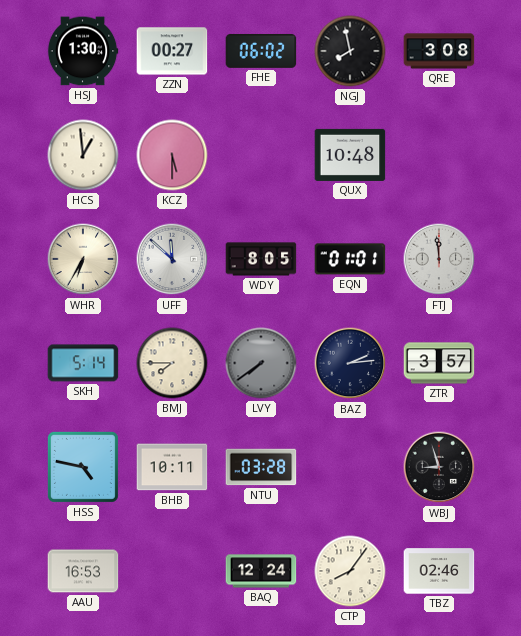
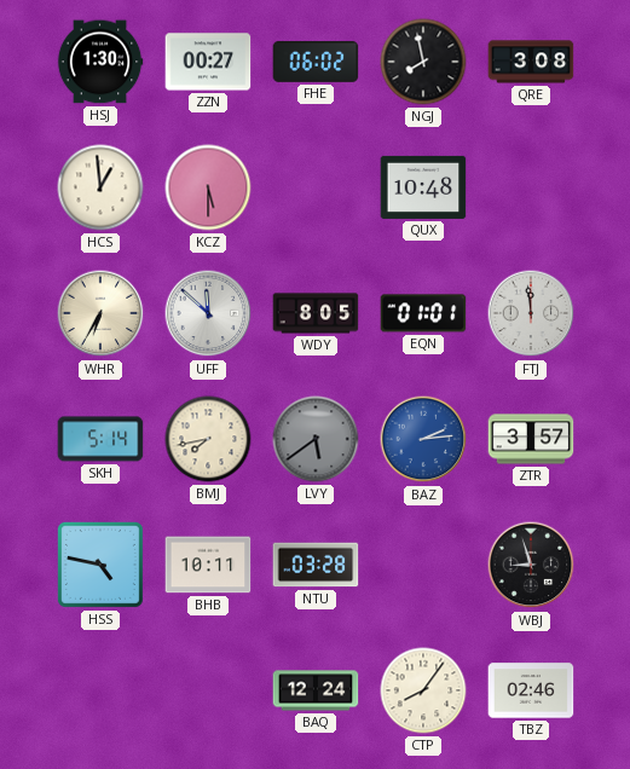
BMJ: 7:45 -> 7:43
LVY: 7:39 -> 5:39
BAZ dial: navy -> blue
AAU: 16:53 -> none
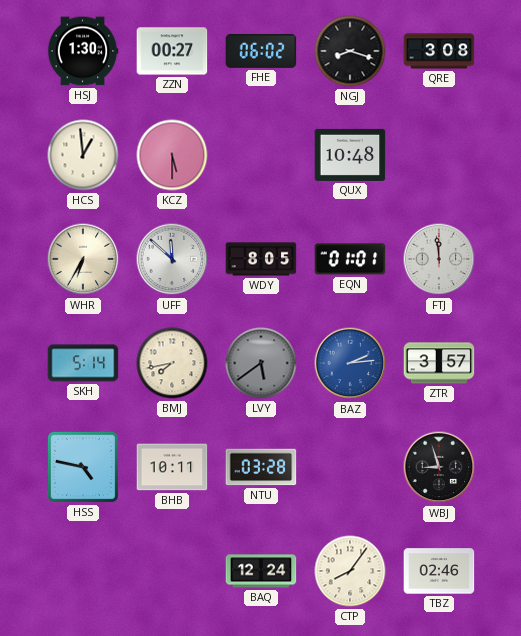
NGJ: 7:58 -> 8:18
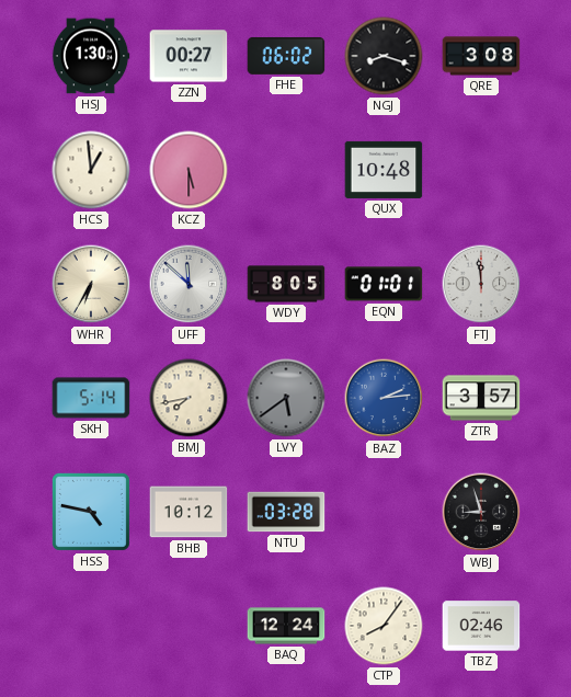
BHB: 10:11 -> 10:12
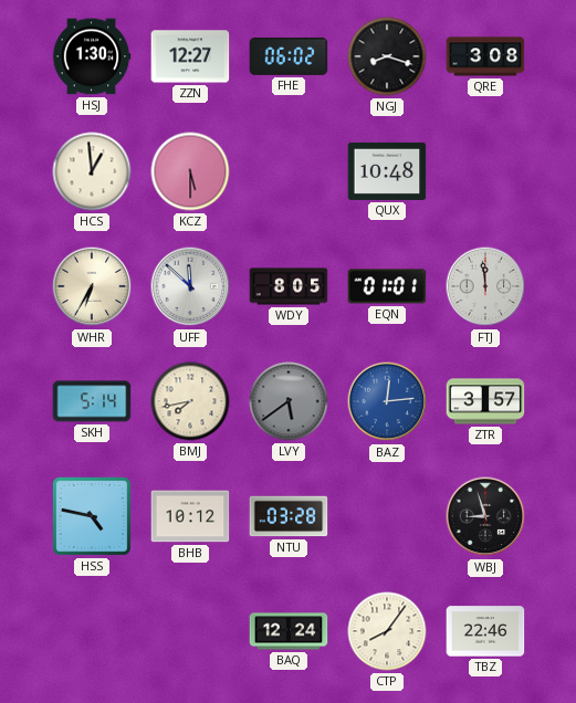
ZZN: 00:27 -> 12:27
BAZ: 2:14 -> 12:14
TBZ: 02:46 -> 22:46
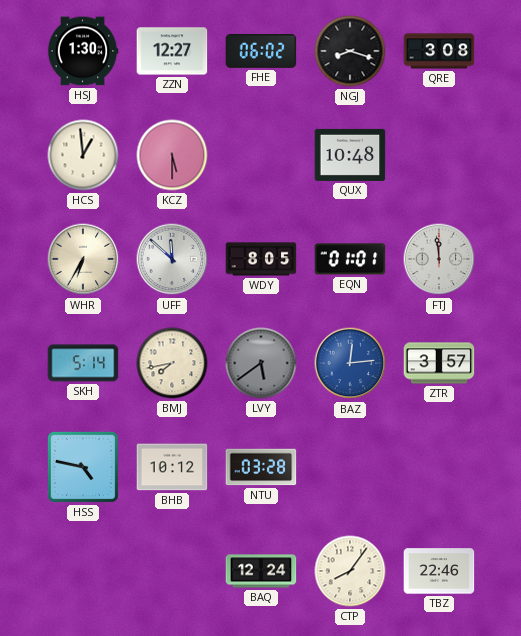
WBJ: 8:57 -> none
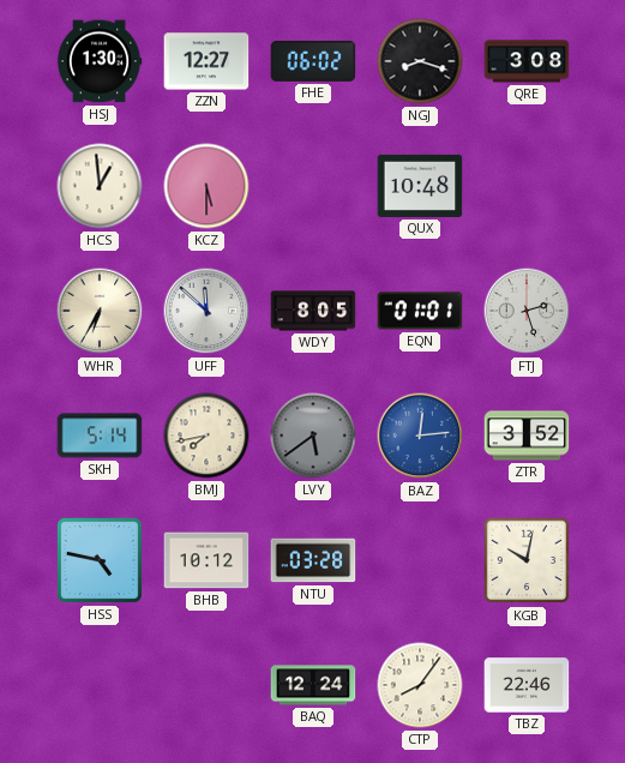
FTJ: 11:59 -> 2:27
ZTR: 3:57 -> 3:52
KGB: none -> 10:02
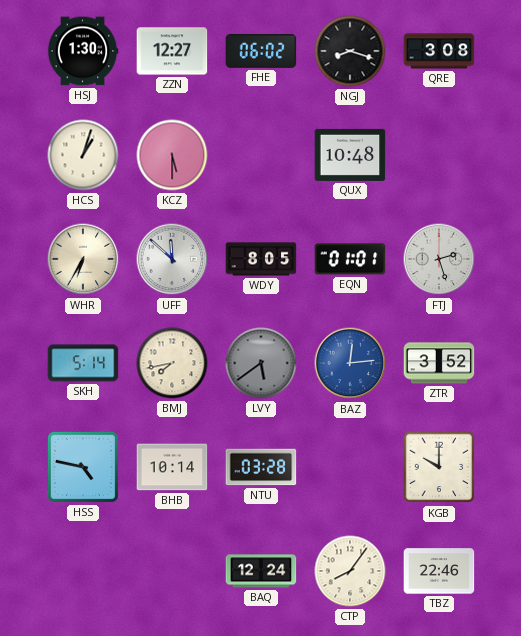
HCS: 12:59 -> 1:03
BHB: 10:12 -> 10:14
KGB: 10:02 -> 10:00
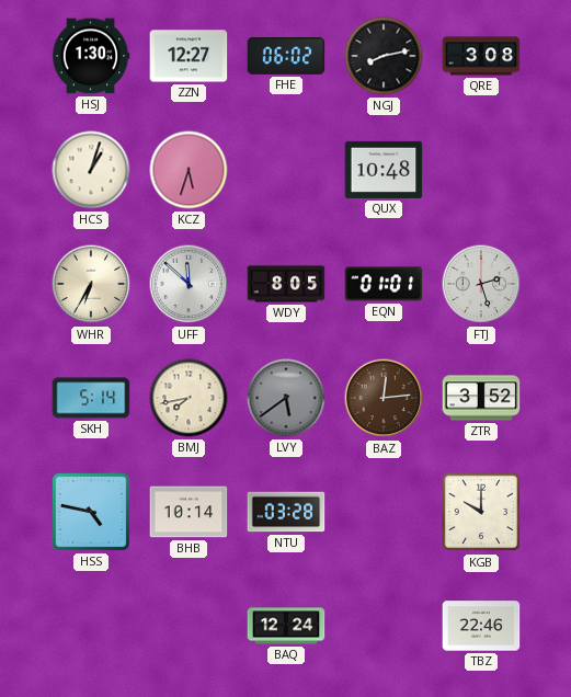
NGJ: 8:18 -> 8:13
KCZ: 5:30 -> 5:33
BAZ dial: blue -> brown
CTP: 8:06 -> none
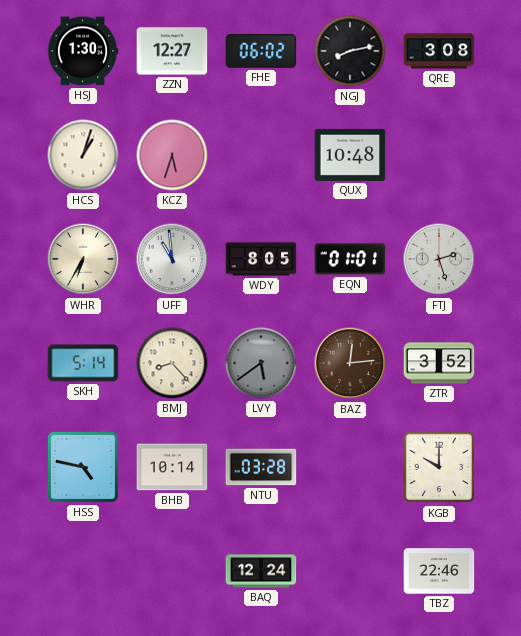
UFF: 11:52 -> 10:59
BMJ: 7:43 -> 8:23
